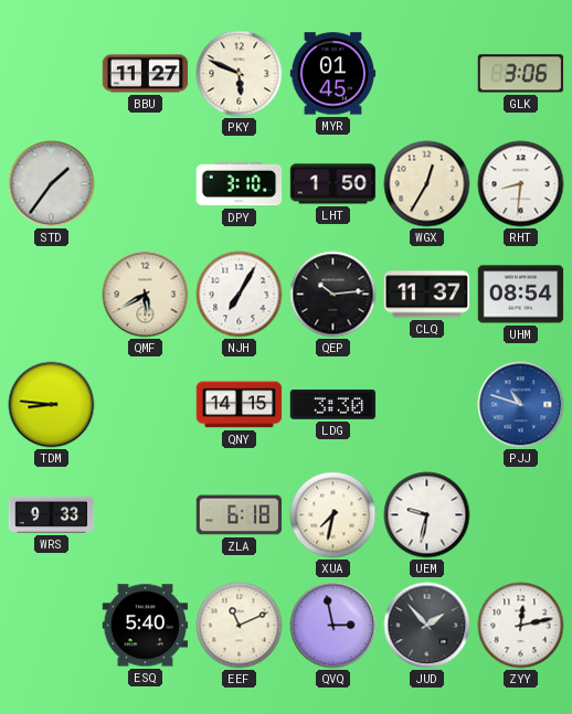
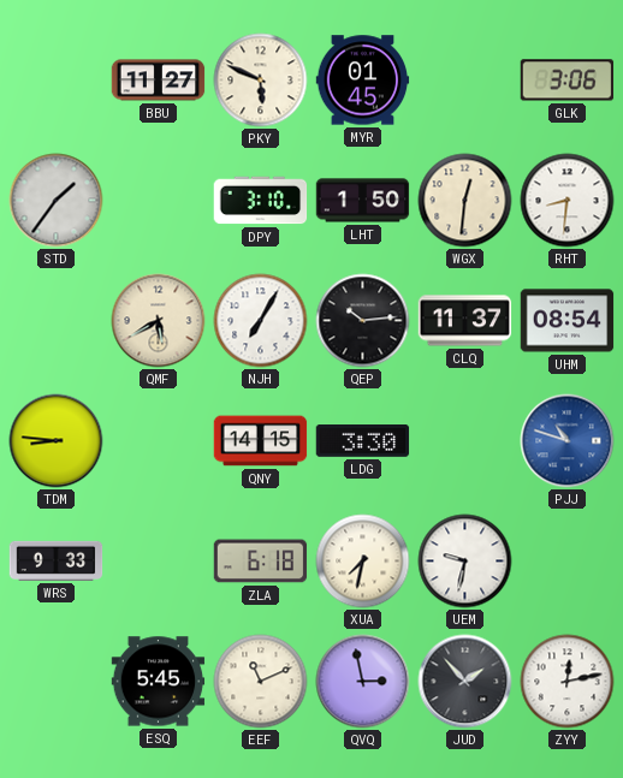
WGX: 12:35 -> 12:31
ESQ: 5:40 -> 5:45
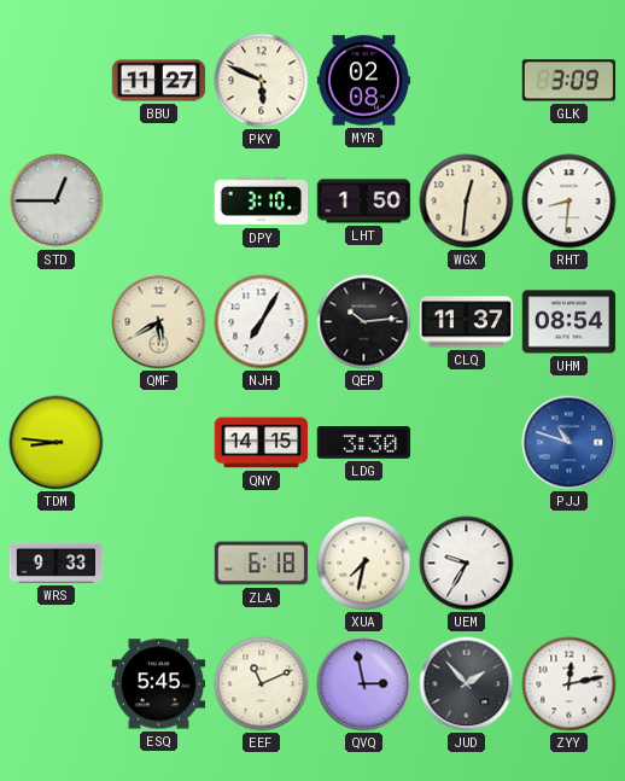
MYR: 01:45 -> 02:08
GLK: 3:06 -> 3:09
STD: 1:36 -> 12:45
UEM: 9:32 -> 9:35
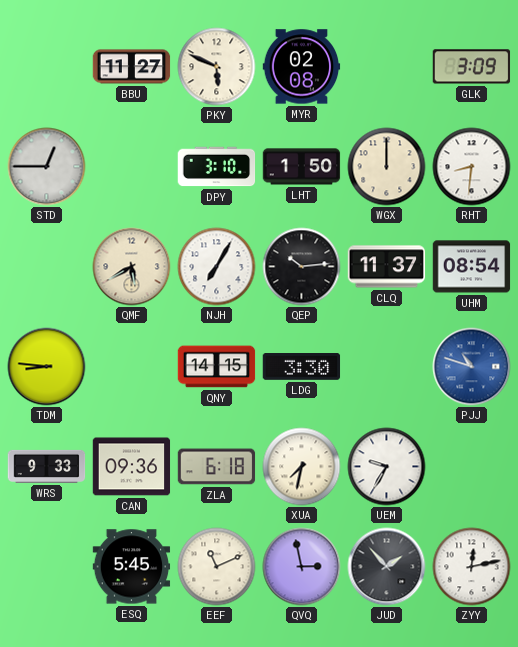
WGX: 12:31 -> 12:00
CAN: none -> 09:36
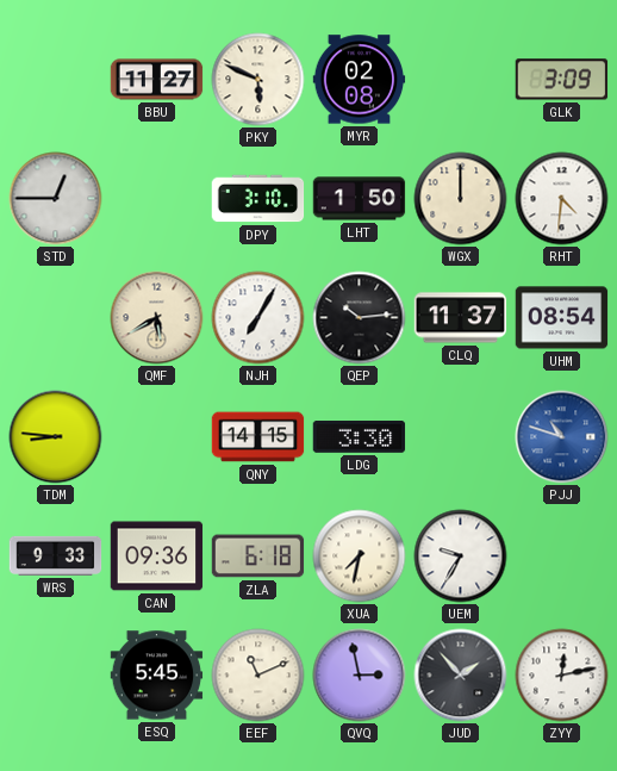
RHT: 8:31 -> 4:31
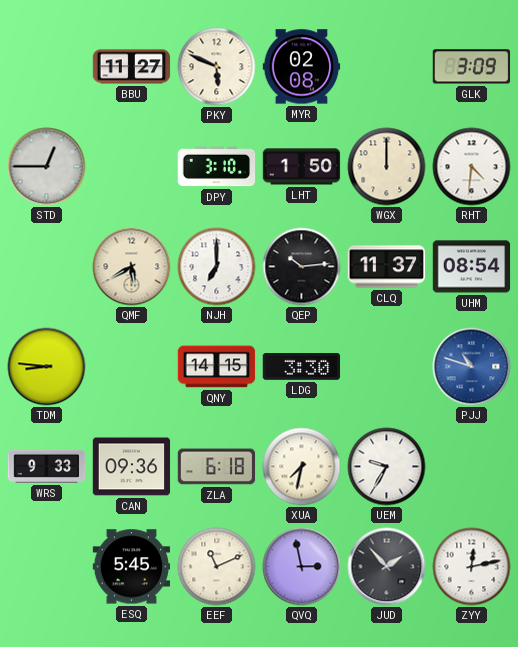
NJH: 7:05 -> 7:00
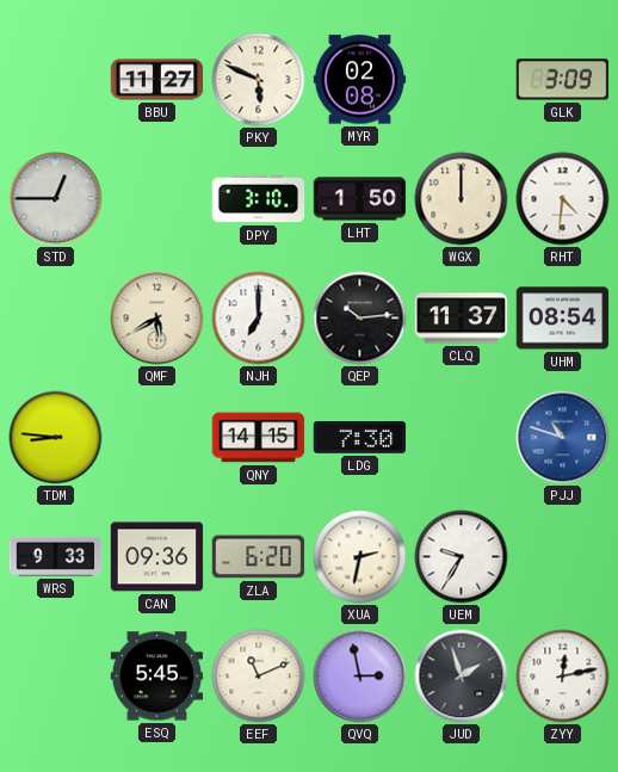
LDG: 3:30 -> 7:30
ZLA: 6:18 -> 6:20
XUA: 7:32 -> 2:32
JUD: 1:53 -> 1:57
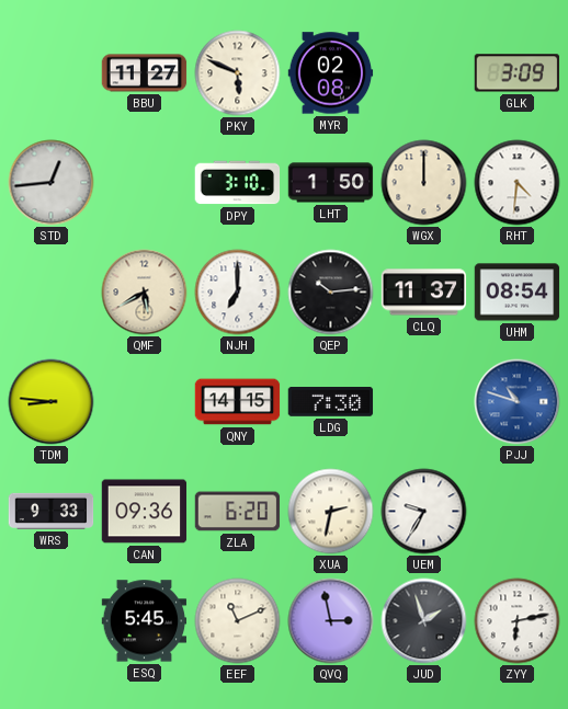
STD: 12:45 -> 12:44
ZYY: 12:13 -> 6:13
